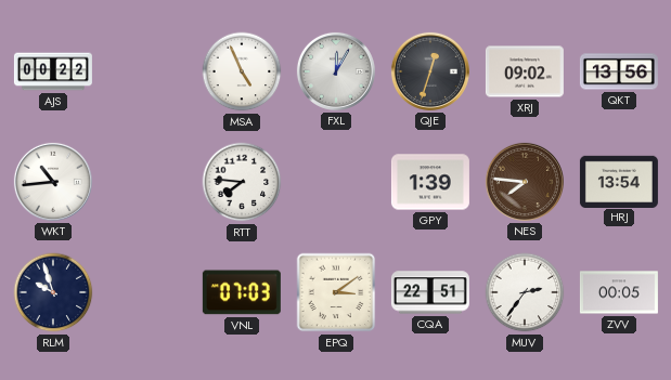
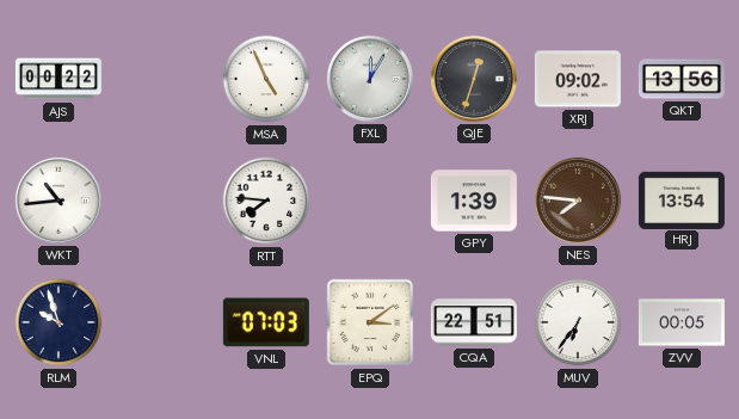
MUV: 2:36 -> 6:36
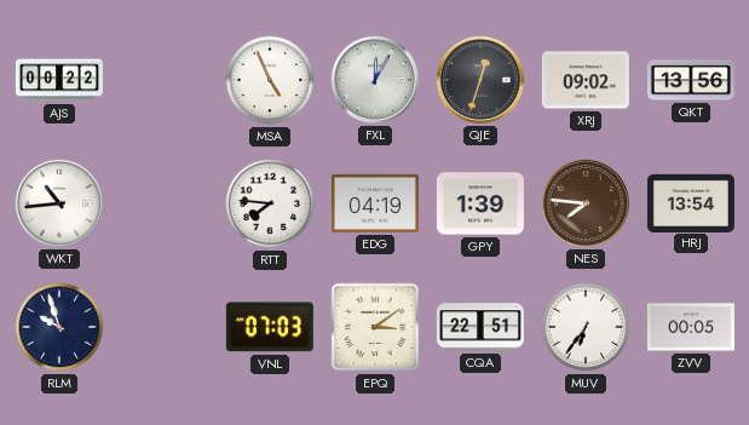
EDG: none -> 04:19
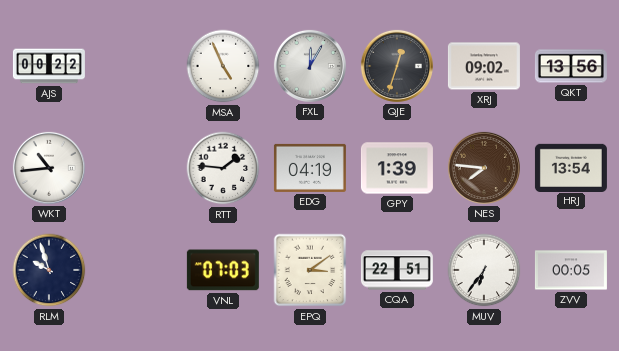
RTT: 7:46 -> 1:46
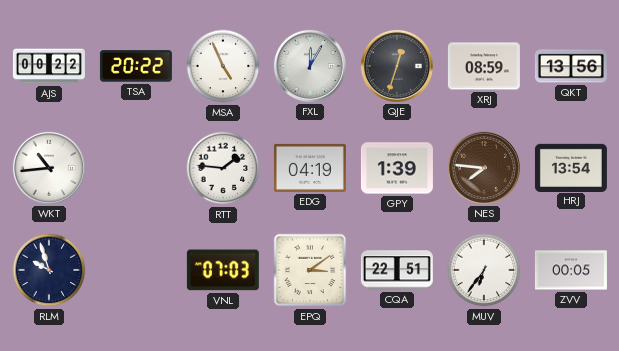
TSA: none -> 20:22
XRJ: 09:02 -> 08:59
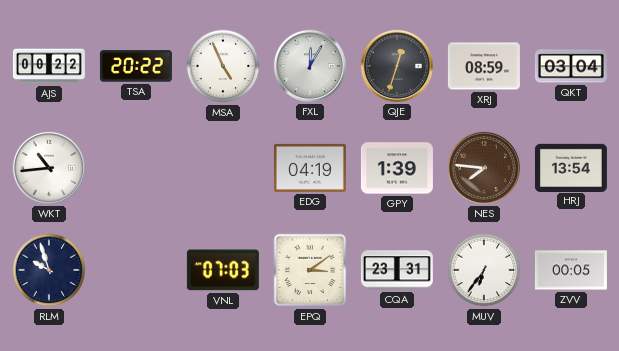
QKT: 13:56 -> 03:04
RTT: 1:46 -> none
CQA: 22:51 -> 23:31
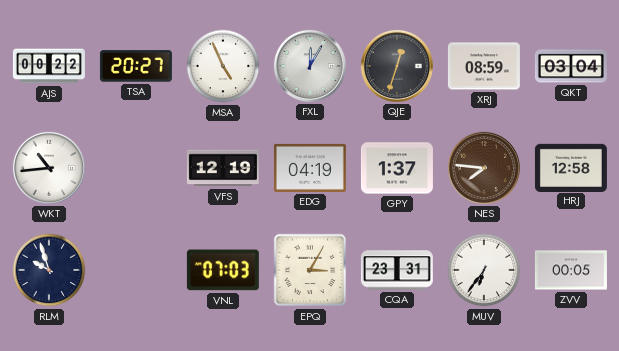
TSA: 20:22 -> 20:27
VFS: none -> 12:19
GPY: 1:39 -> 1:37
HRJ: 13:54 -> 12:58
EPQ: 3:09 -> 3:05
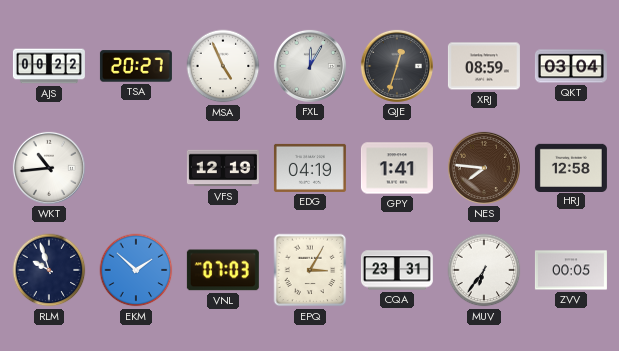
GPY: 1:37 -> 1:41
EKM: none -> 1:52
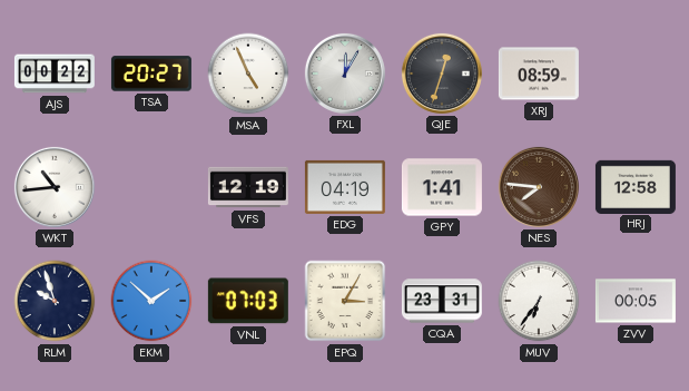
QKT: 03:04 -> none
